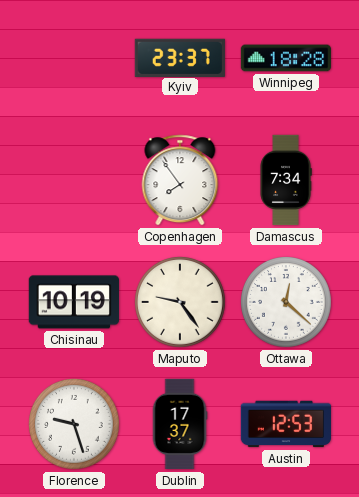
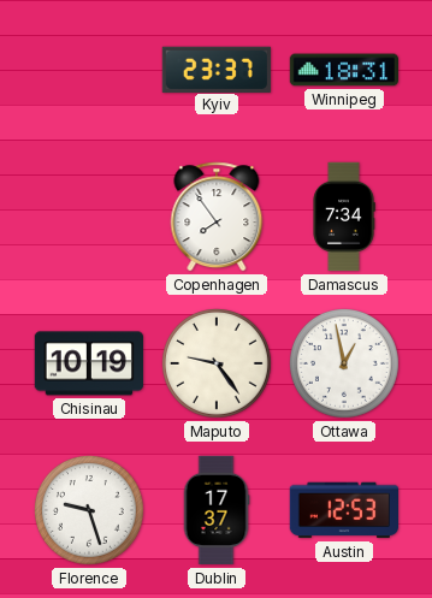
Winnipeg: 18:28 -> 18:31
Ottawa: 12:22 -> 12:58
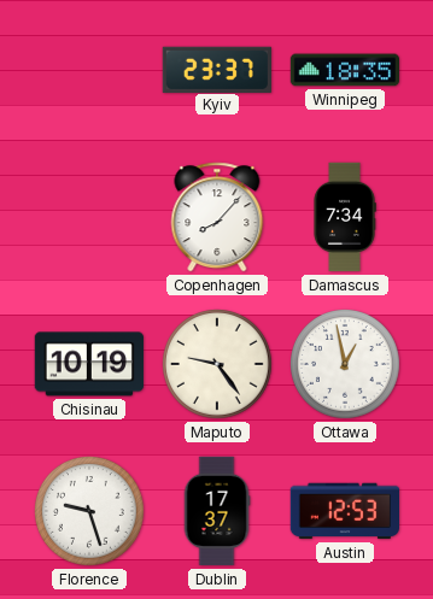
Winnipeg: 18:31 -> 18:35
Copenhagen: 7:54 -> 8:07
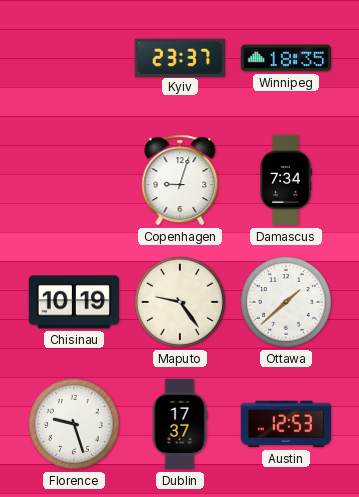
Copenhagen: 8:07 -> 9:03
Ottawa: 12:58 -> 1:38
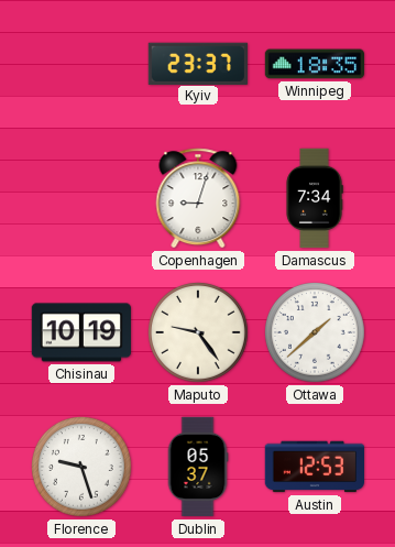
Dublin: 17:37 -> 05:37
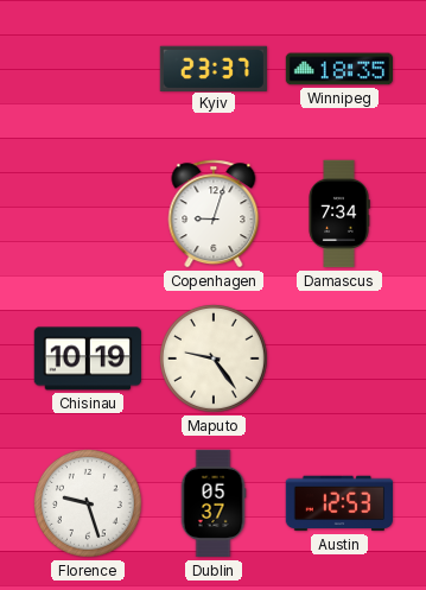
Ottawa: 1:38 -> none
